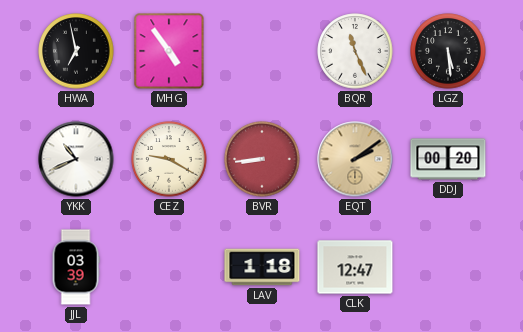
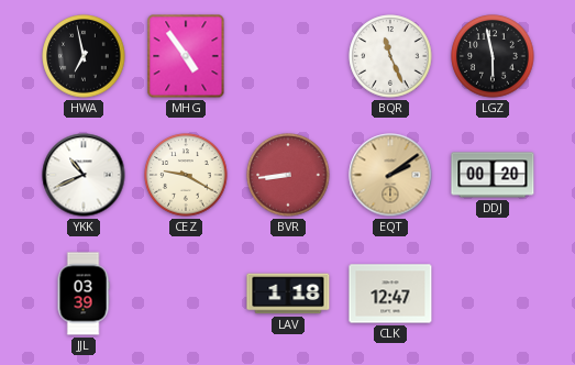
LGZ: 5:29 -> 5:58
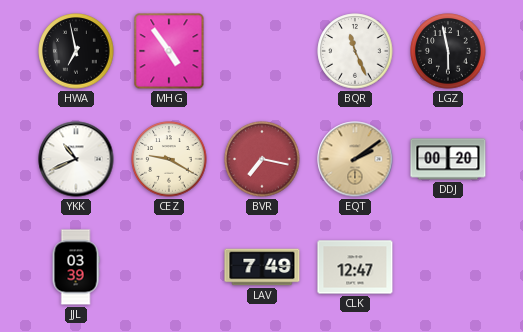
BVR: 8:44 -> 7:17
LAV: 1:18 -> 7:49
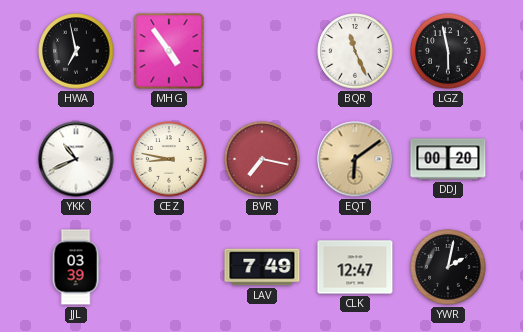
CEZ: 9:20 -> 8:47
EQT: 2:09 -> 6:09
YWR: none -> 2:02
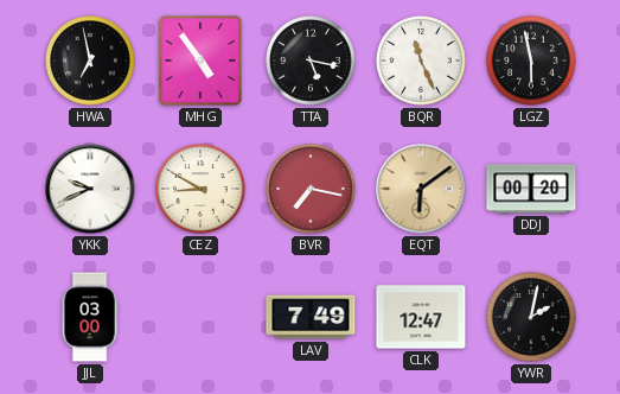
TTA: none -> 5:17
YKK: 10:41 -> 9:41
CEZ: 8:47 -> 8:50
JJL: 03:39 -> 03:00
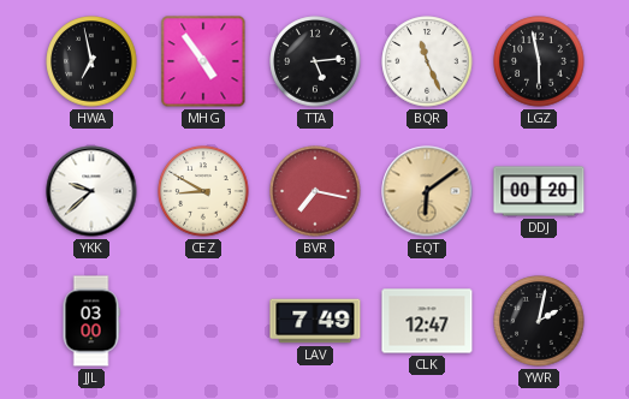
TTA: 5:17 -> 5:14
YKK: 9:41 -> 9:38
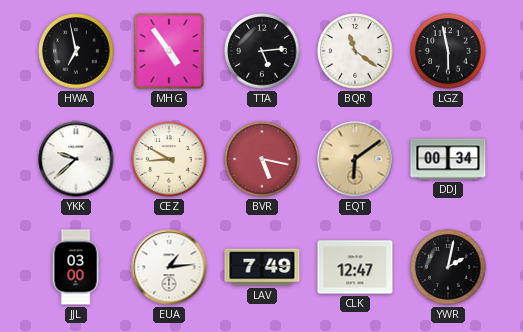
BQR: 11:26 -> 11:21
BVR: 7:17 -> 5:17
DDJ: 00:20 -> 00:34
EUA: none -> 1:14
